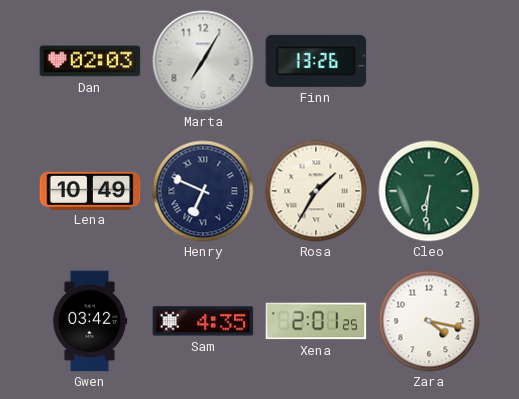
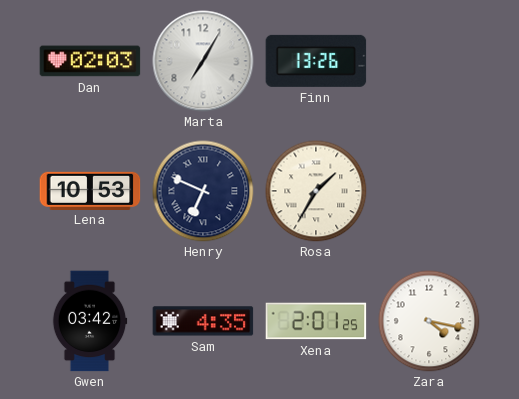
Lena: 10:49 -> 10:53
Cleo: 6:31 -> none
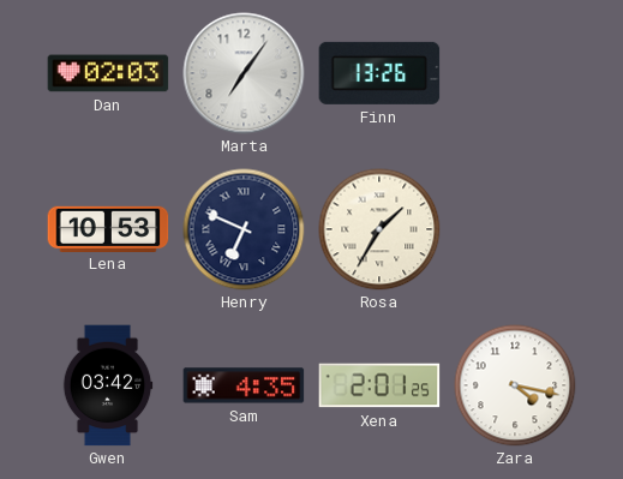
Marta: 7:05 -> 7:06
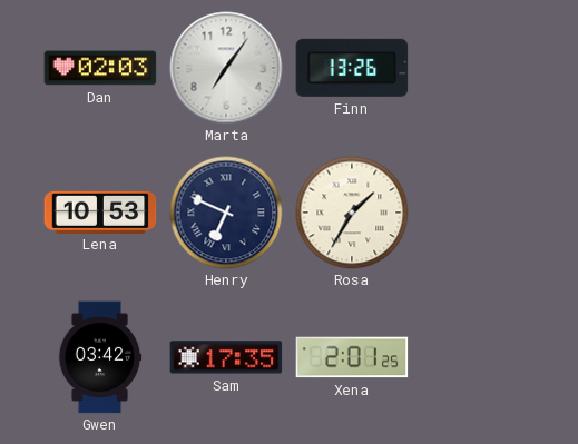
Sam: 4:35 -> 17:35
Zara: 4:17 -> none
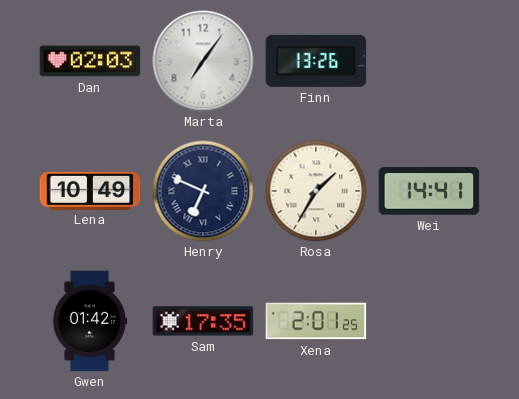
Lena: 10:53 -> 10:49
Wei: none -> 14:41
Gwen: 03:42 -> 01:42
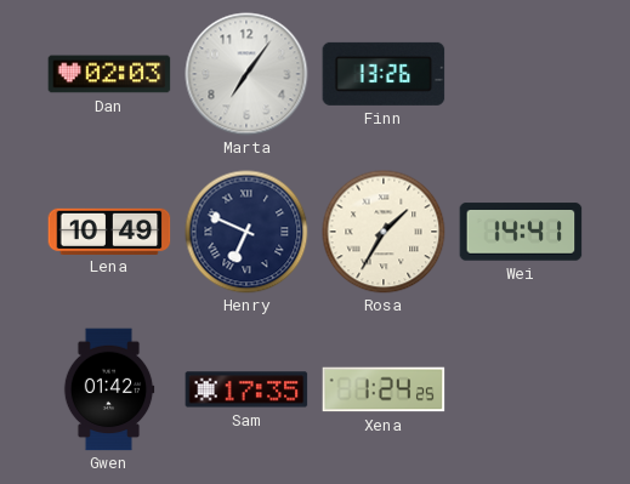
Xena: 2:01 -> 1:24
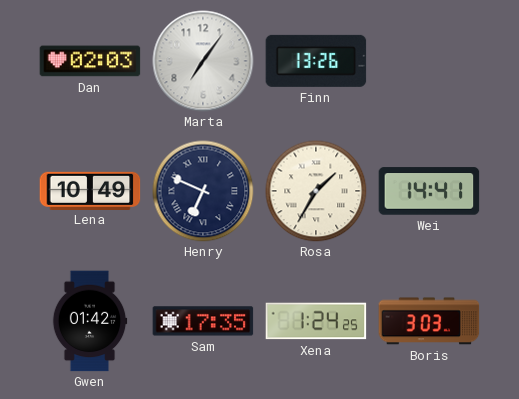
Boris: none -> 3:03
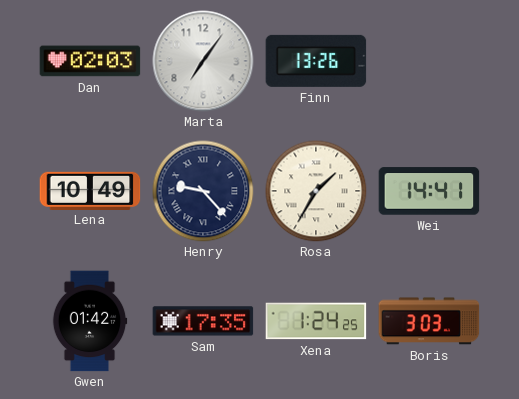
Henry: 6:49 -> 9:23
